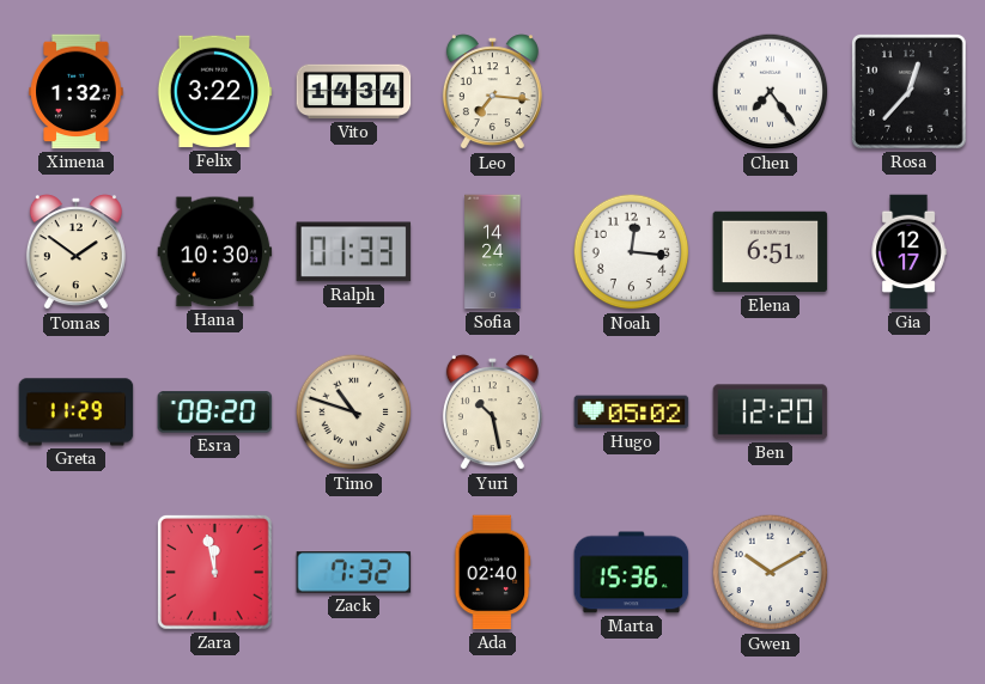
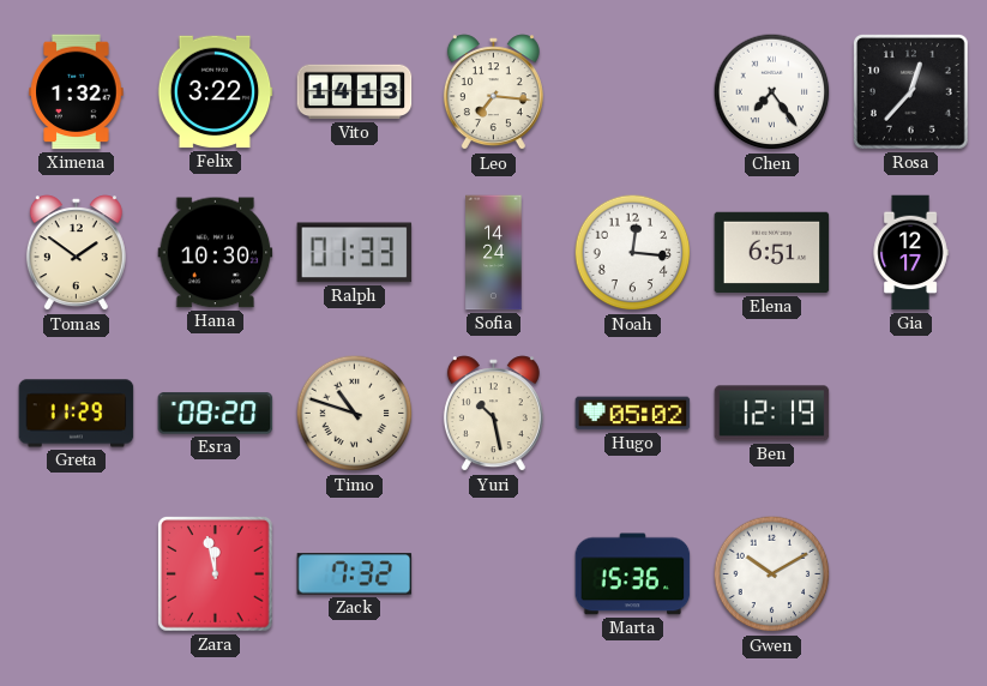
Vito: 14:34 -> 14:13
Ben: 12:20 -> 12:19
Ada: 02:40 -> none
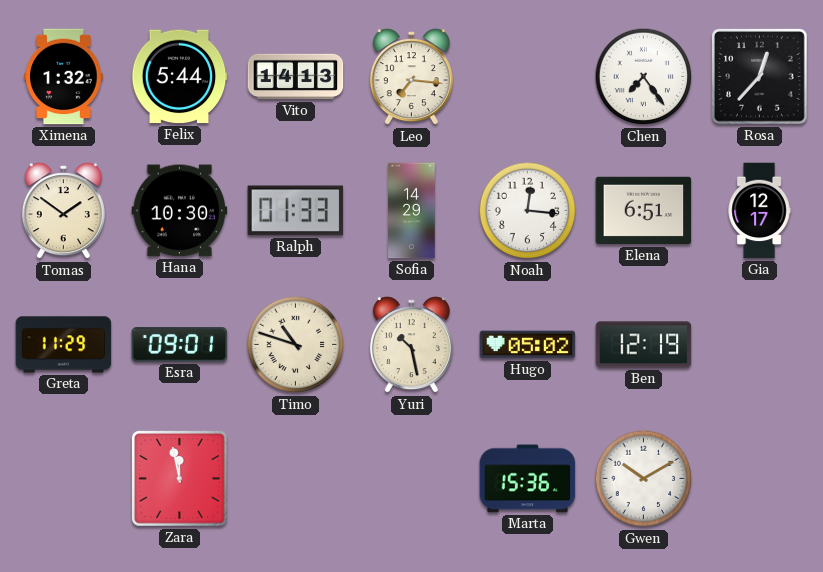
Felix: 3:22 -> 5:44
Sofia: 14:24 -> 14:29
Esra: 08:20 -> 09:01
Zack: 7:32 -> none
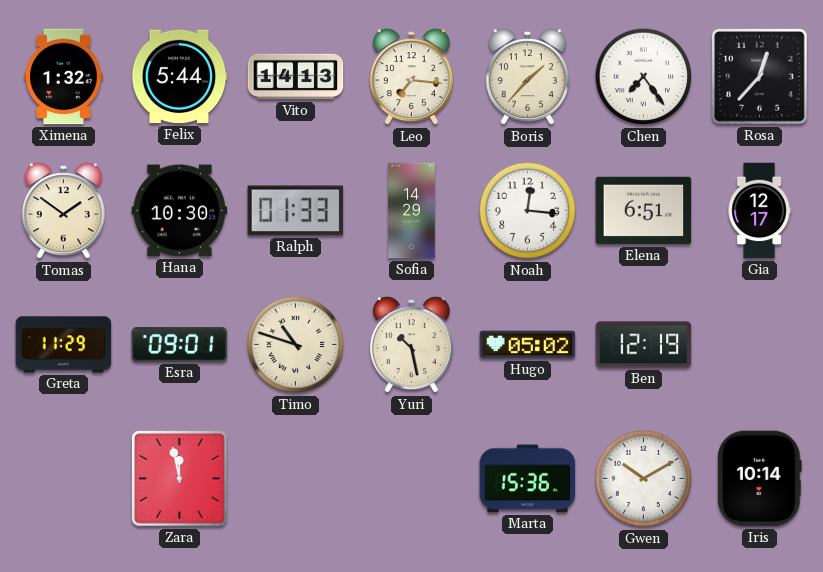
Boris: none -> 1:37
Iris: none -> 10:14
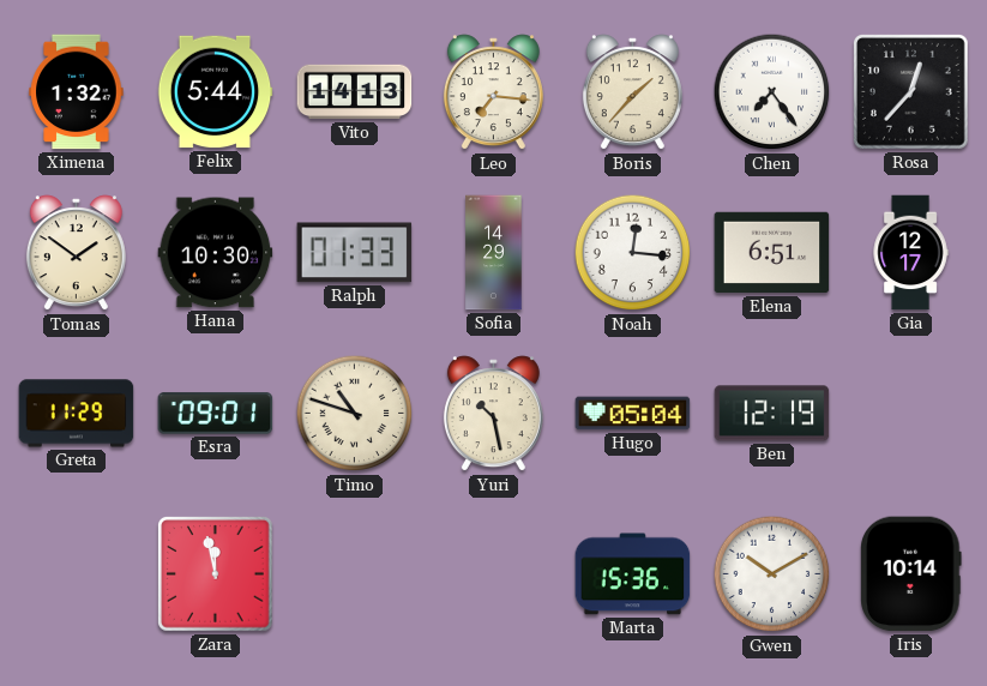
Hugo: 05:02 -> 05:04
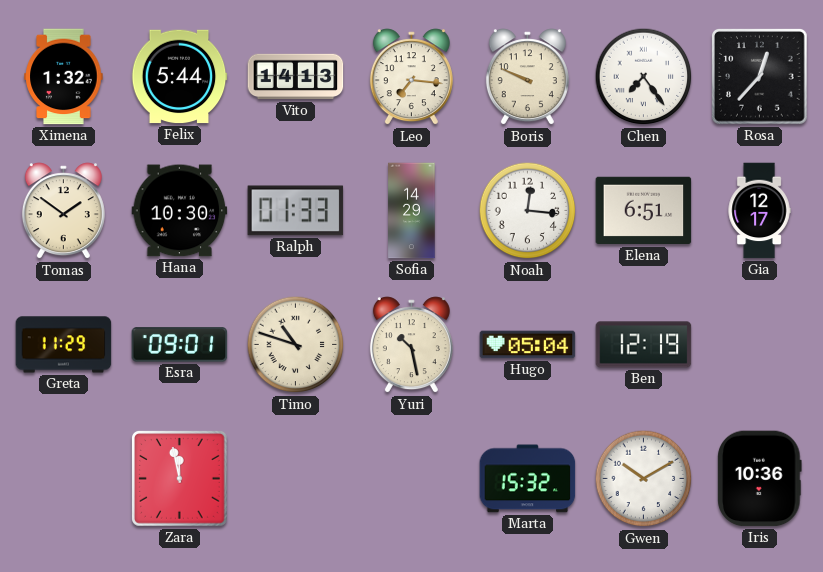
Boris: 1:37 -> 9:49
Marta: 15:36 -> 15:32
Iris: 10:14 -> 10:36
